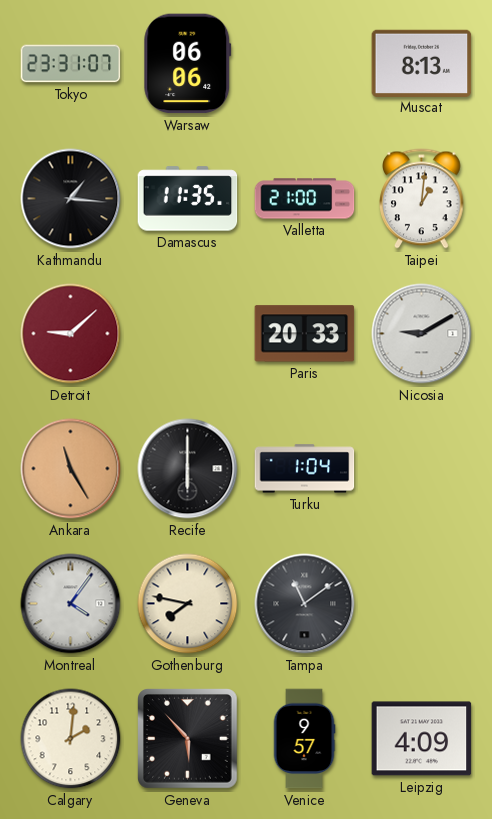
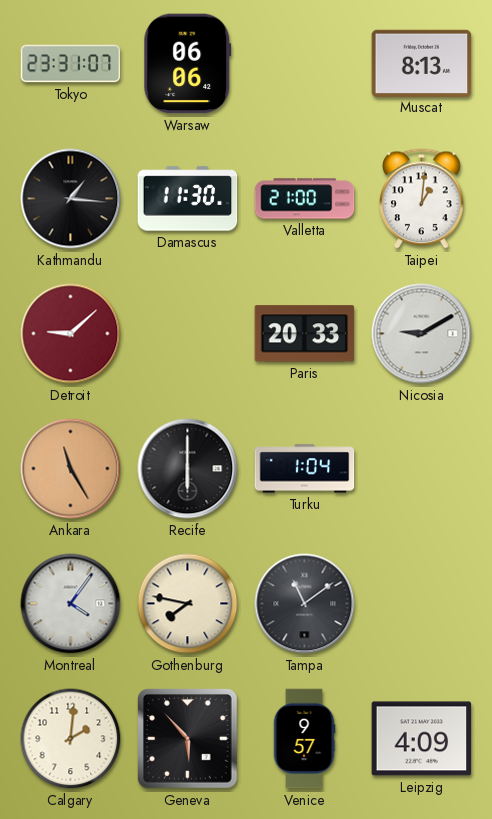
Damascus: 11:35 -> 11:30
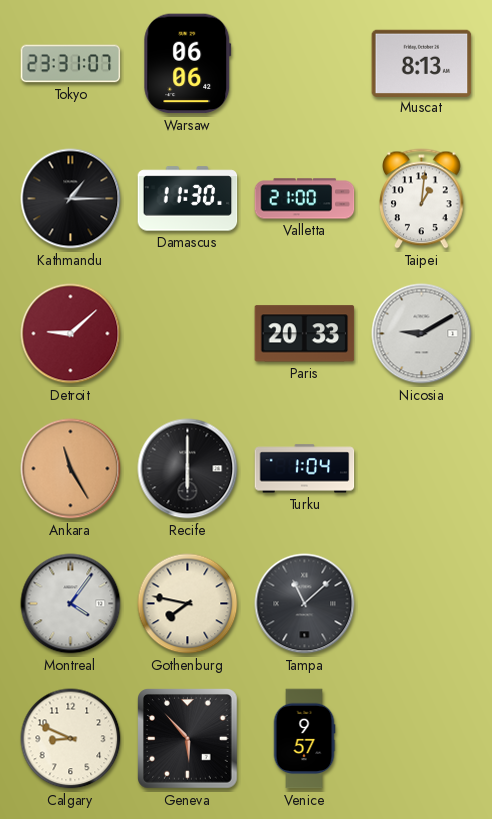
Kathmandu: 1:16 -> 1:15
Tampa: 11:09 -> 11:08
Calgary: 2:01 -> 8:49
Leipzig: 4:09 -> none
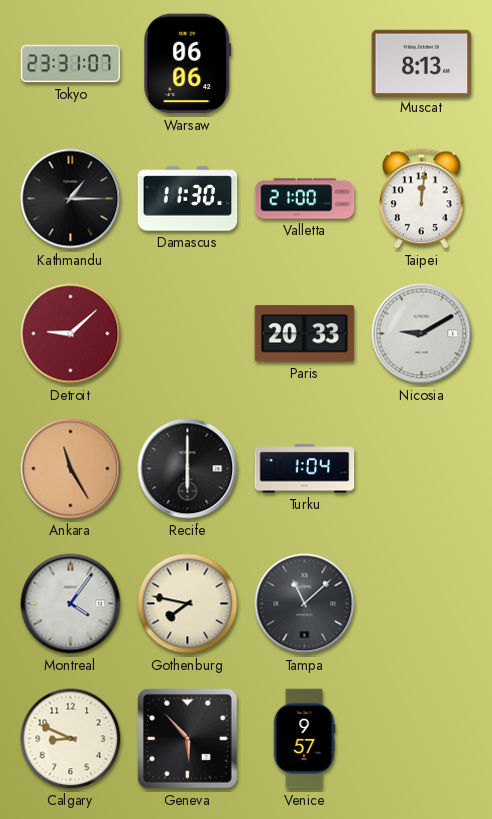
Taipei: 1:01 -> 12:01
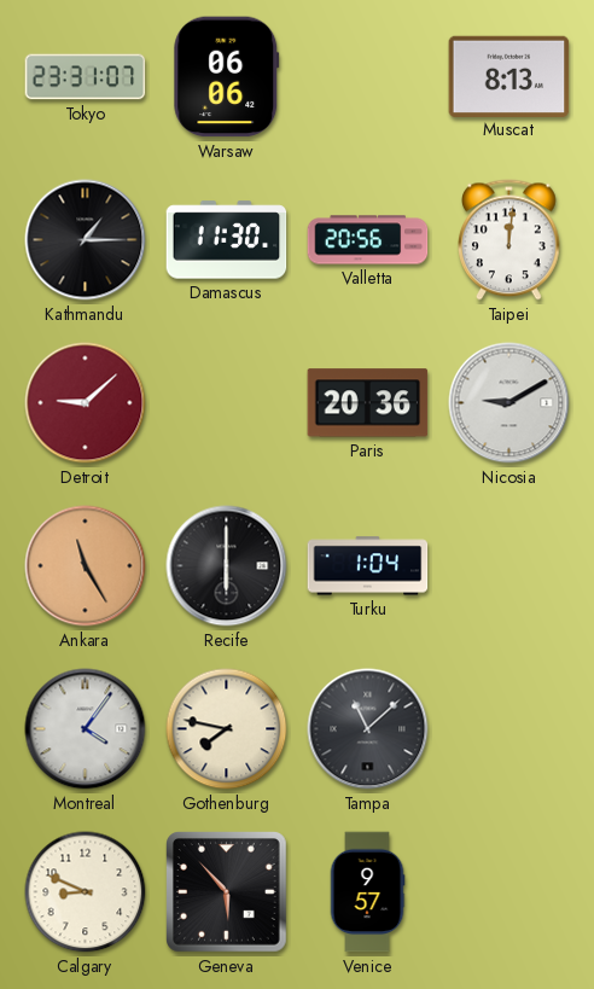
Valletta: 21:00 -> 20:56
Paris: 20:33 -> 20:36
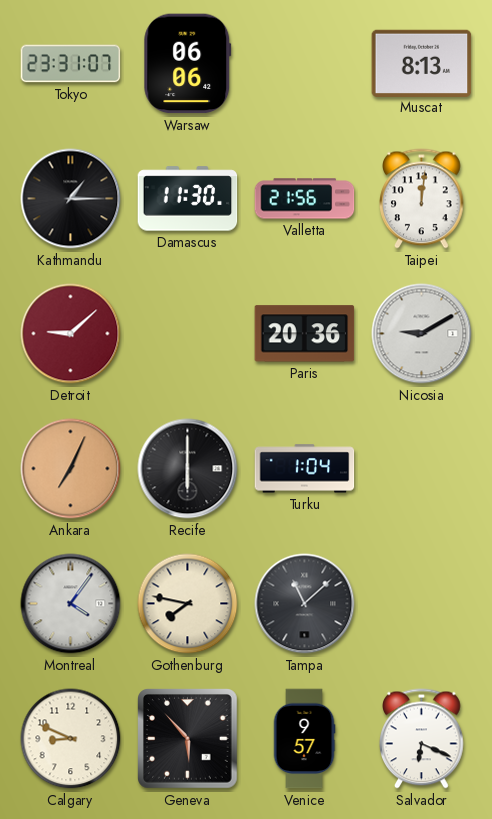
Valletta: 20:56 -> 21:56
Ankara: 11:25 -> 7:04
Salvador: none -> 6:19
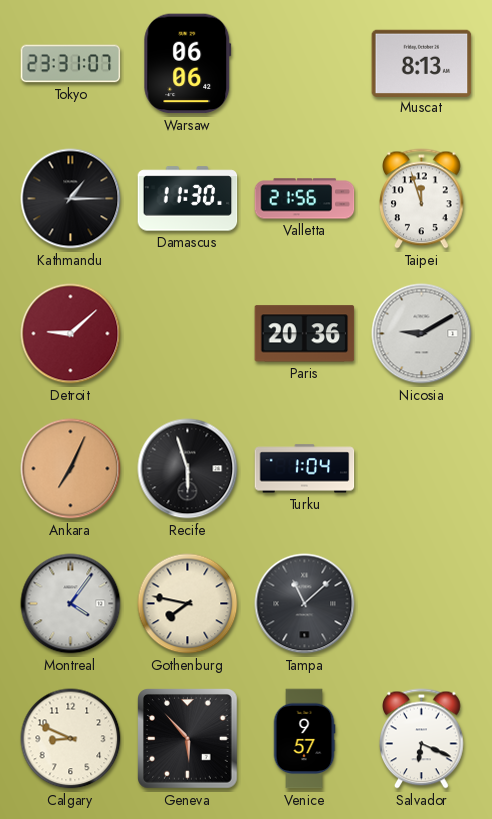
Taipei: 12:01 -> 11:57
Recife: 6:00 -> 5:57
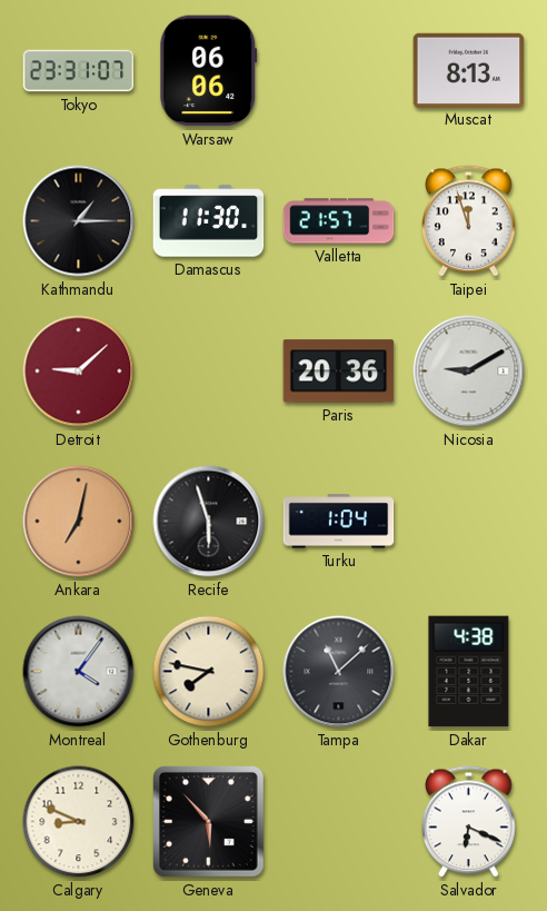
Valletta: 21:56 -> 21:57
Ankara: 7:04 -> 7:02
Dakar: none -> 4:38
Venice: 9:57 -> none
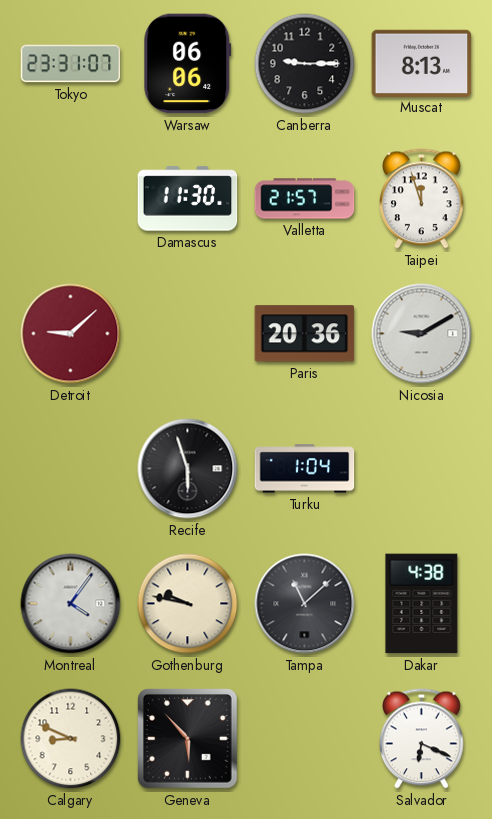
Canberra: none -> 9:15
Kathmandu: 1:15 -> none
Ankara: 7:02 -> none
Gothenburg: 7:47 -> 9:47
